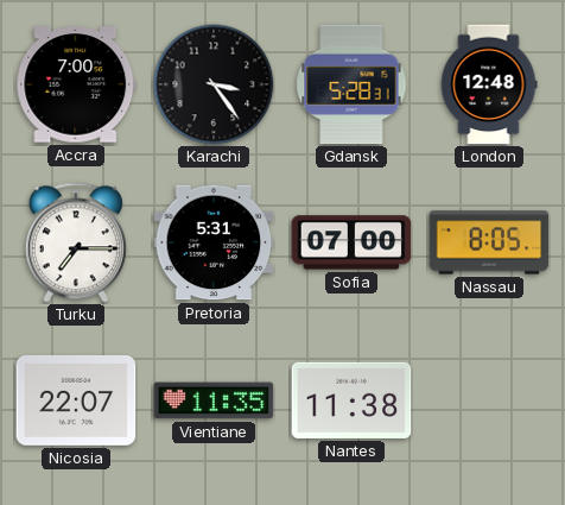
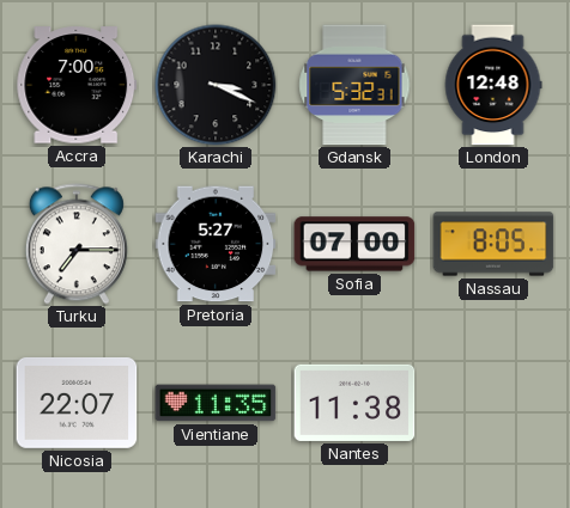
Karachi: 3:24 -> 3:19
Gdansk: 5:28 -> 5:32
Pretoria: 5:31 -> 5:27
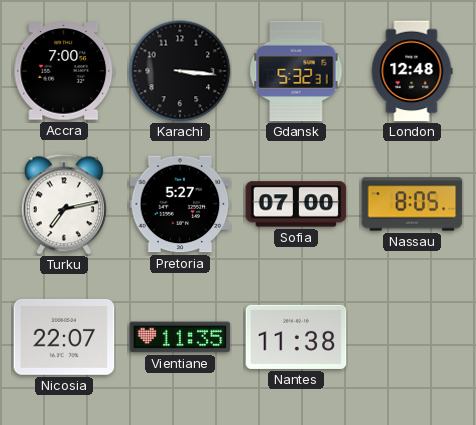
Karachi: 3:19 -> 3:16
Turku: 7:15 -> 7:13
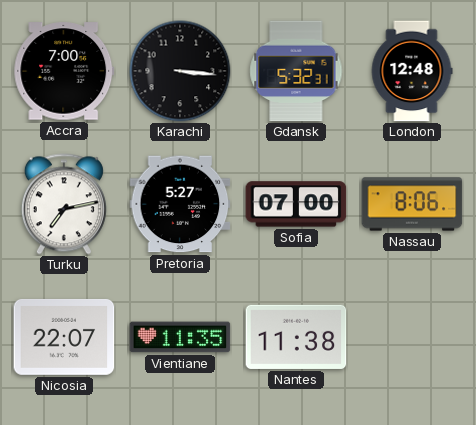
Nassau: 8:05 -> 8:06
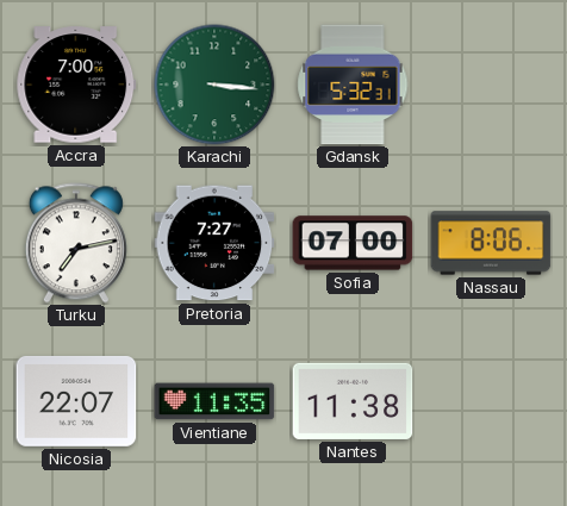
Karachi dial: black -> green
London: 12:48 -> none
Pretoria: 5:27 -> 7:27
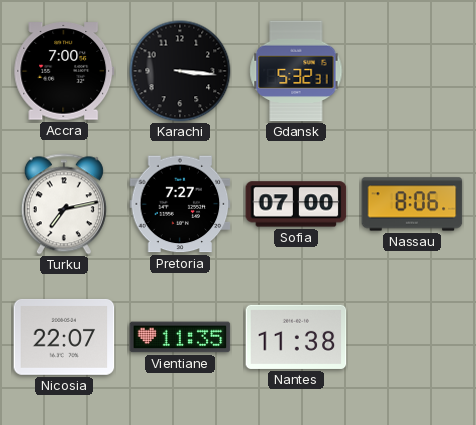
Karachi dial: green -> black
